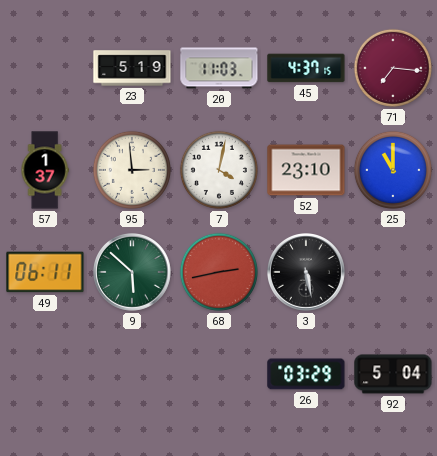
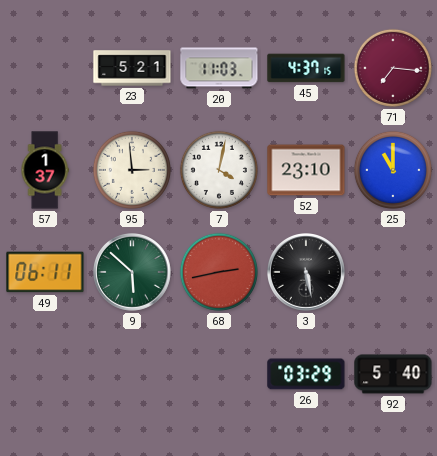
23: 5:19 -> 5:21
92: 5:04 -> 5:40
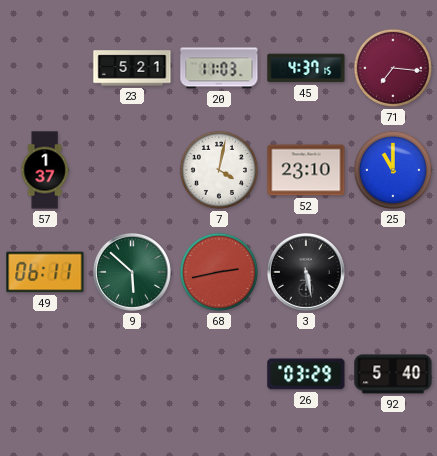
95: 2:59 -> none
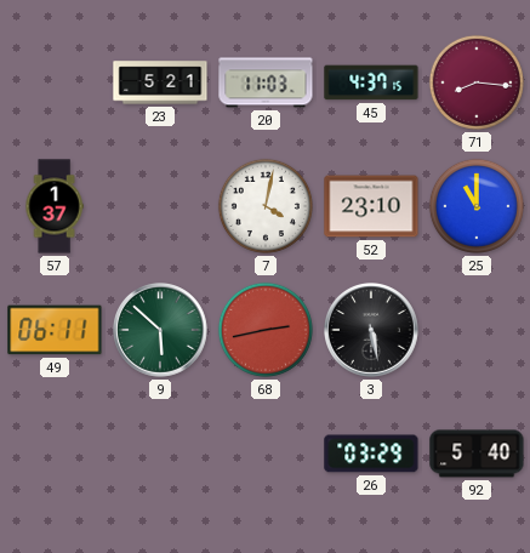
71: 7:16 -> 8:16
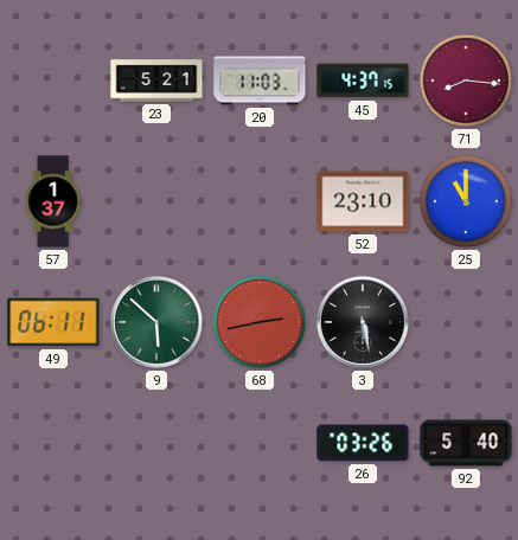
7: 4:02 -> none
26: 03:29 -> 03:26
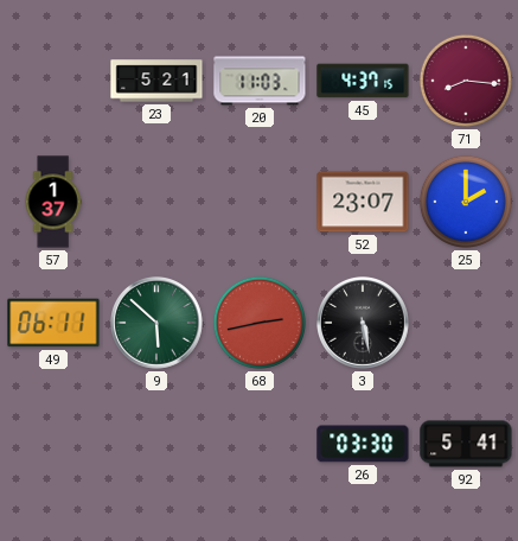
52: 23:10 -> 23:07
25: 11:00 -> 2:00
26: 03:26 -> 03:30
92: 5:40 -> 5:41
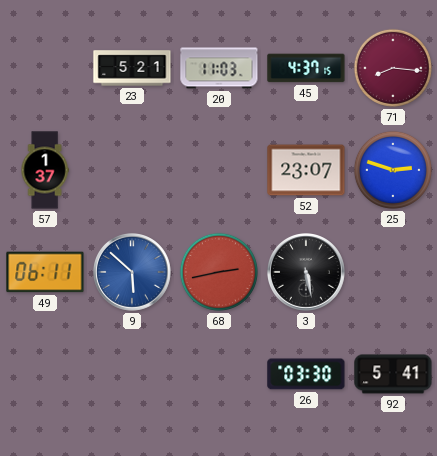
25: 2:00 -> 2:48
9 dial: green -> blue
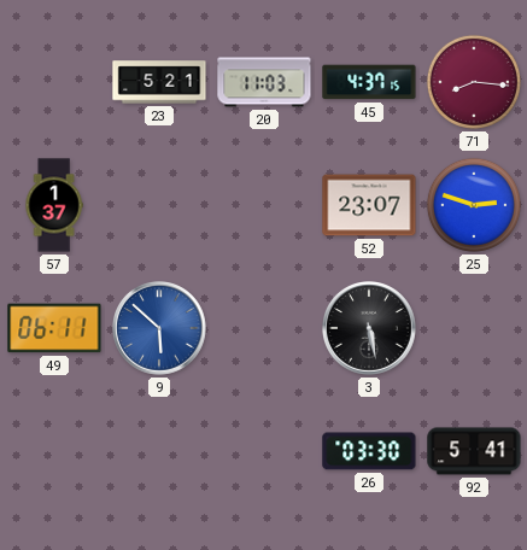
68: 2:43 -> none
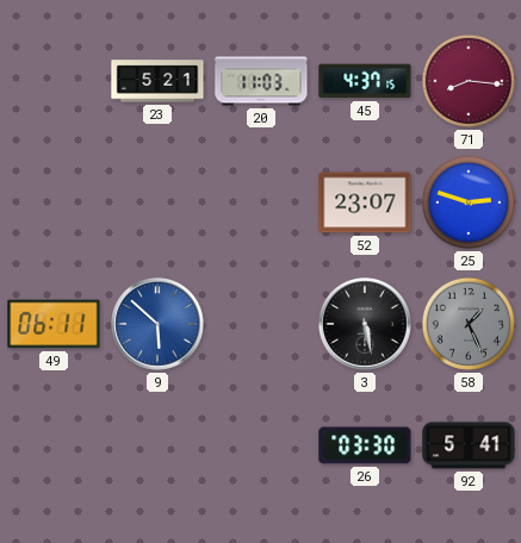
57: 1:37 -> none
58: none -> 1:26
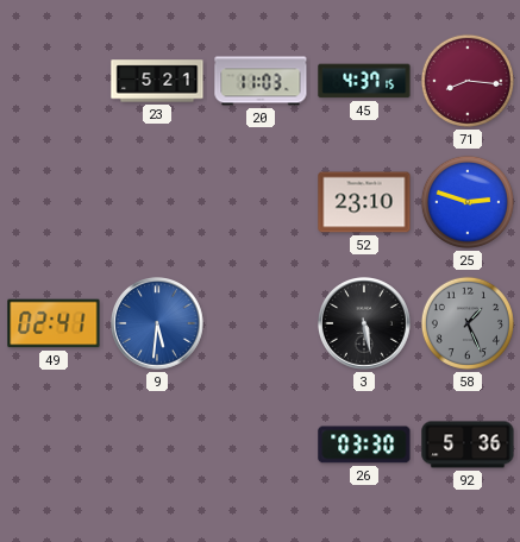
52: 23:07 -> 23:10
49: 06:11 -> 02:41
9: 5:52 -> 5:31
92: 5:41 -> 5:36
